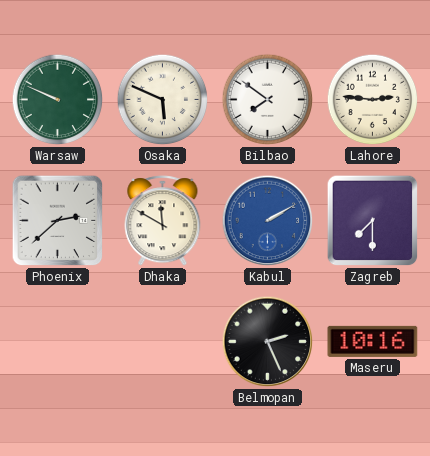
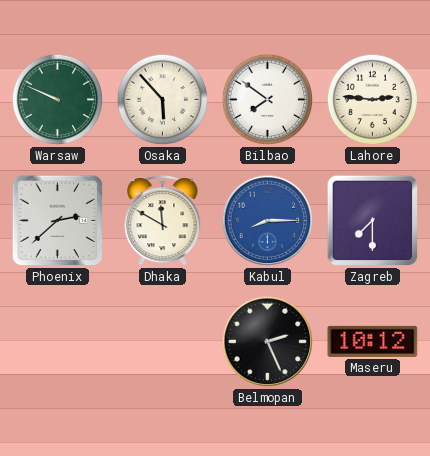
Osaka: 5:49 -> 5:53
Kabul: 2:10 -> 8:15
Maseru: 10:16 -> 10:12
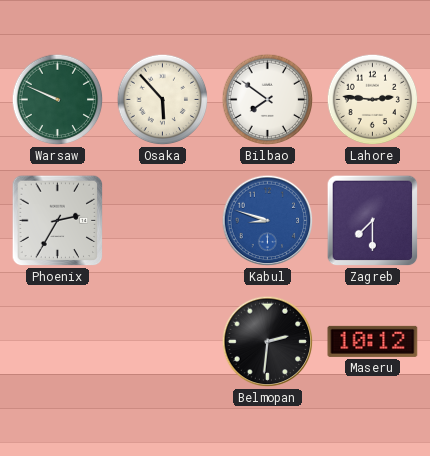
Phoenix: 2:38 -> 2:35
Dhaka: 11:50 -> none
Kabul: 8:15 -> 8:48
Belmopan: 2:26 -> 2:31
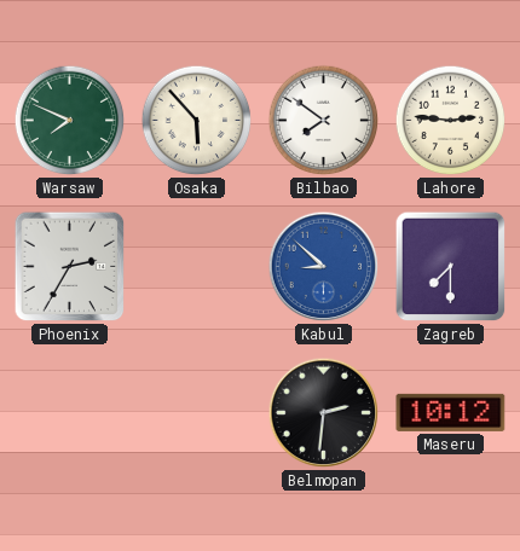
Warsaw: 9:49 -> 7:49
Kabul: 8:48 -> 8:52
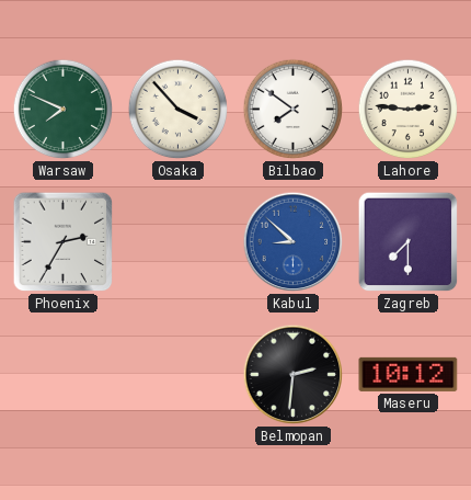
Osaka: 5:53 -> 3:53
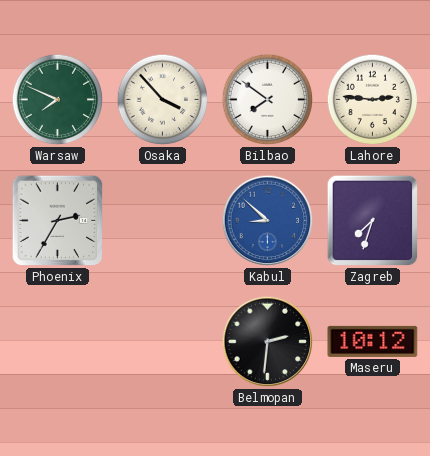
Zagreb: 7:30 -> 7:33
